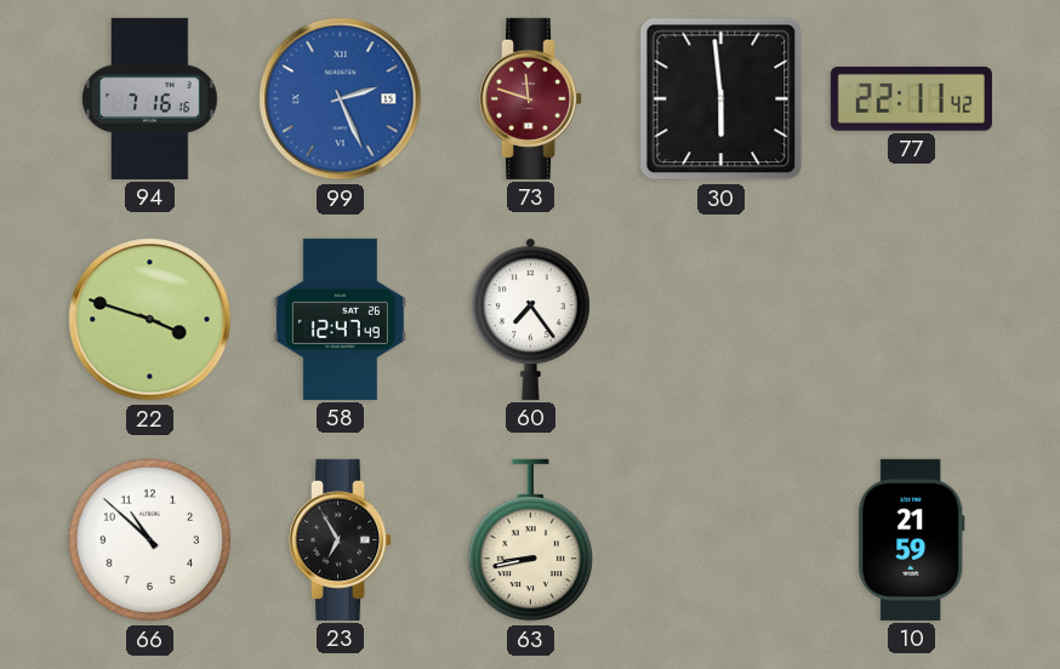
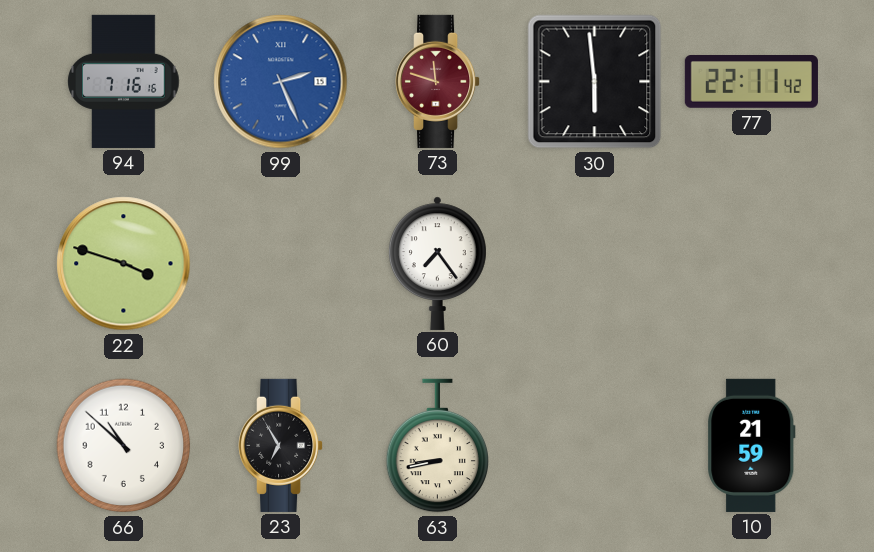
58: 12:47 -> none
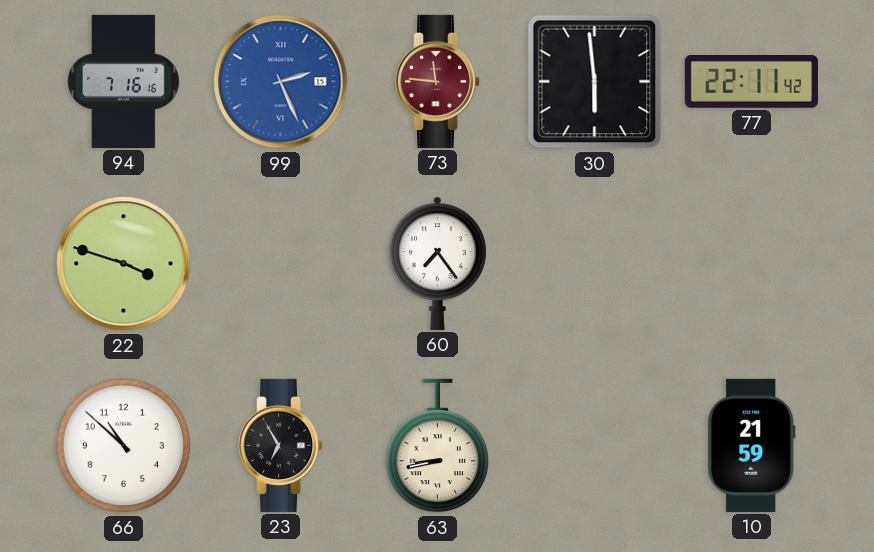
73: 11:48 -> 11:46
